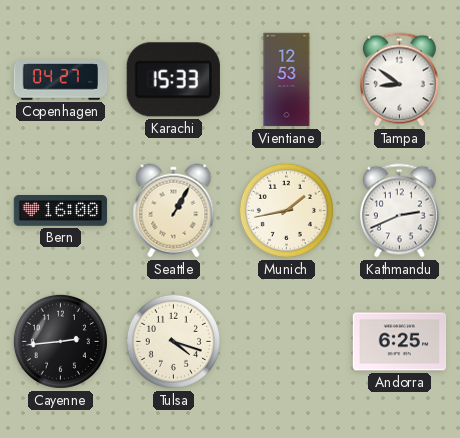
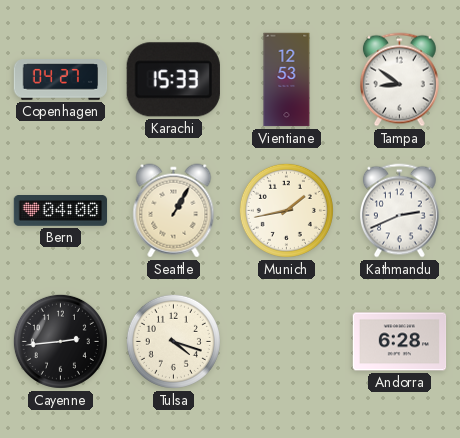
Bern: 16:00 -> 04:00
Andorra: 6:25 -> 6:28
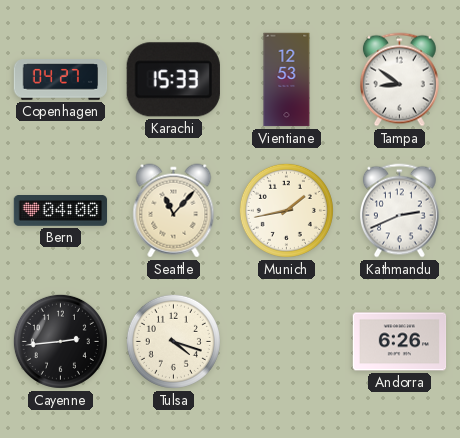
Seattle: 1:05 -> 11:07
Andorra: 6:28 -> 6:26
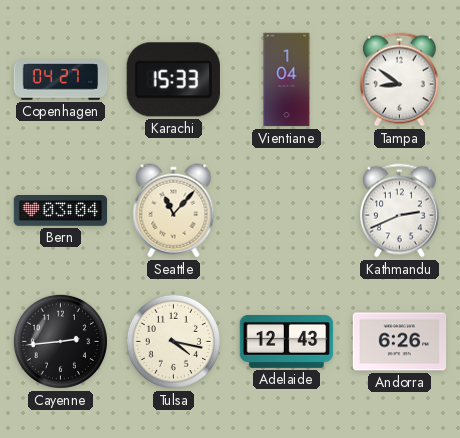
Vientiane: 12:53 -> 1:04
Bern: 04:00 -> 03:04
Munich: 1:43 -> none
Tulsa: 4:18 -> 4:17
Adelaide: none -> 12:43
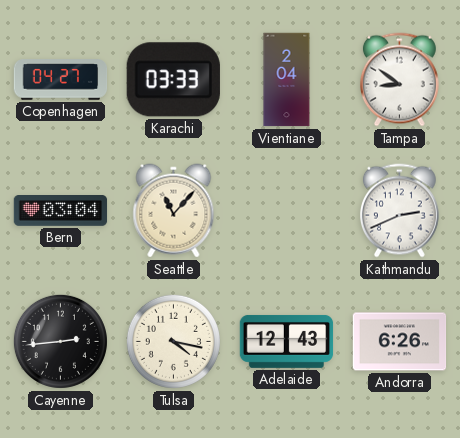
Karachi: 15:33 -> 03:33
Vientiane: 1:04 -> 2:04
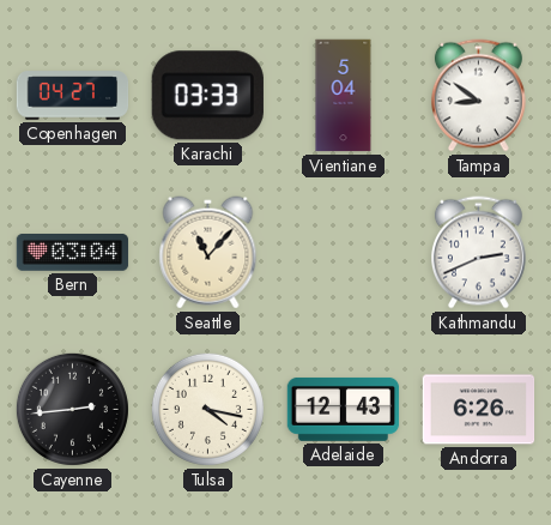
Vientiane: 2:04 -> 5:04
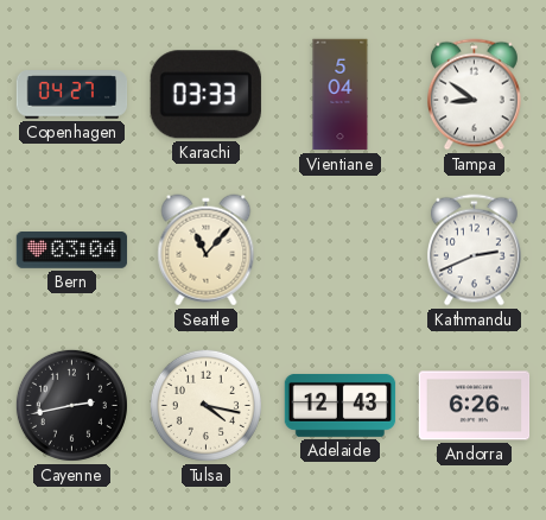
Cayenne: 2:44 -> 2:43
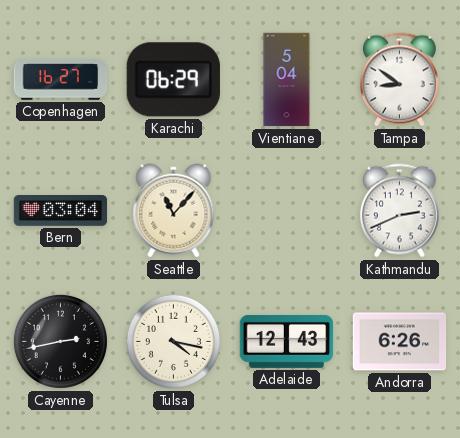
Copenhagen: 04:27 -> 16:27
Karachi: 03:33 -> 06:29
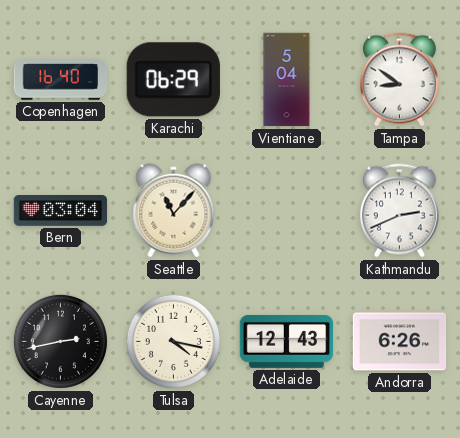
Copenhagen: 16:27 -> 16:40
